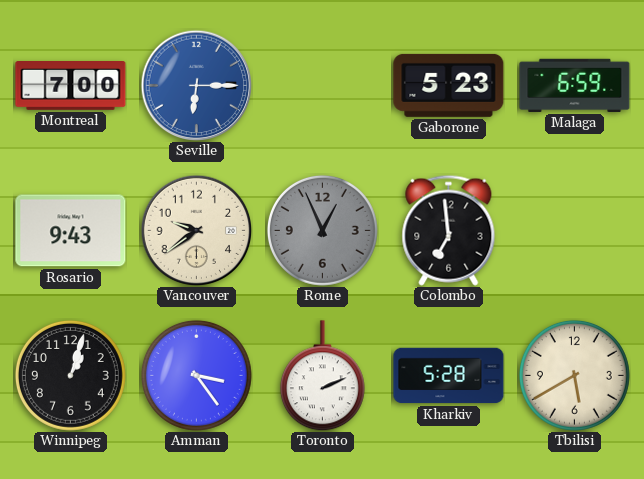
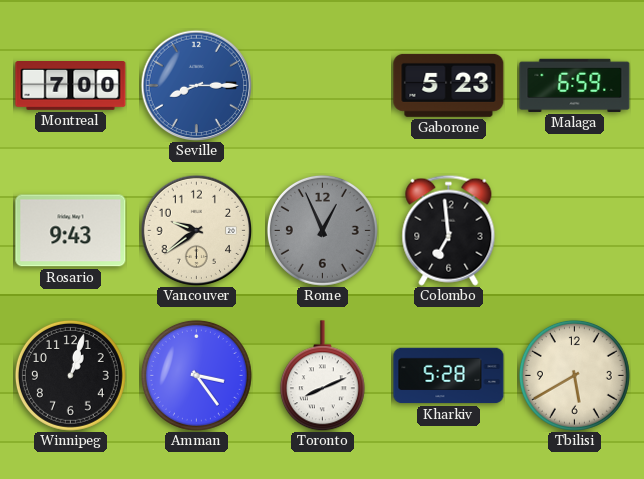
Seville: 6:15 -> 8:15
Toronto: 2:11 -> 8:11
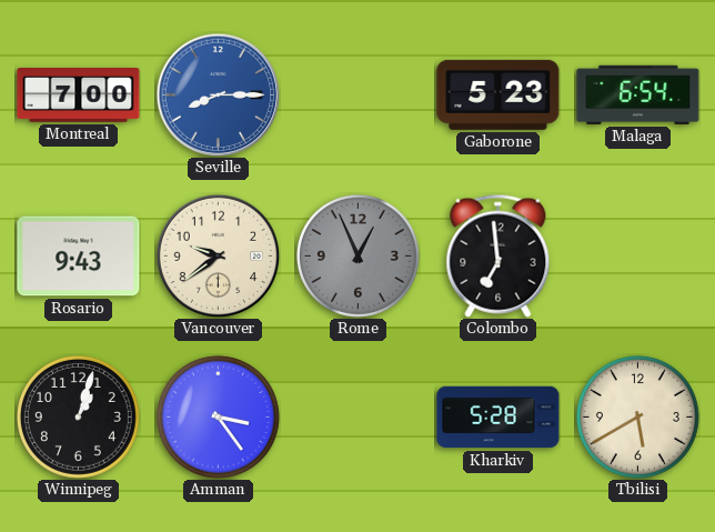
Malaga: 6:59 -> 6:54
Toronto: 8:11 -> none
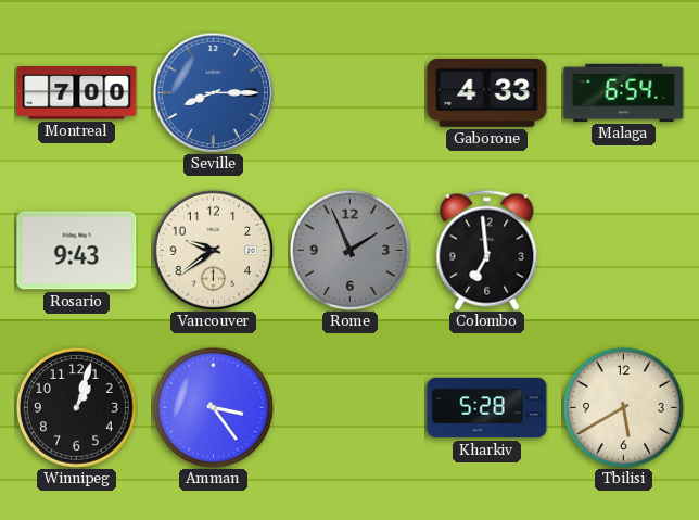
Gaborone: 5:23 -> 4:33
Rome: 12:56 -> 1:56
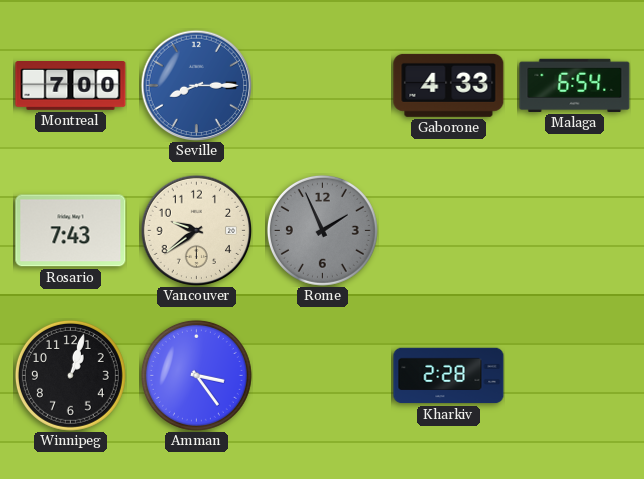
Rosario: 9:43 -> 7:43
Colombo: 6:59 -> none
Kharkiv: 5:28 -> 2:28
Tbilisi: 5:40 -> none
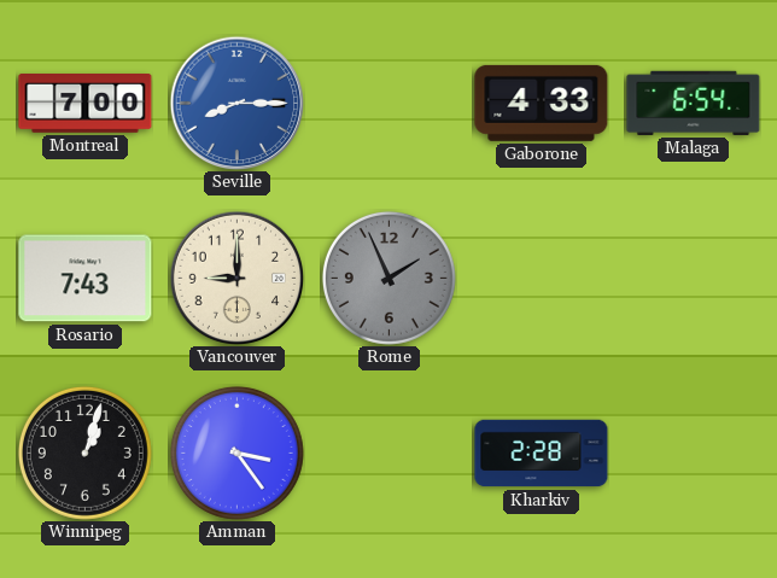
Vancouver: 9:39 -> 9:00
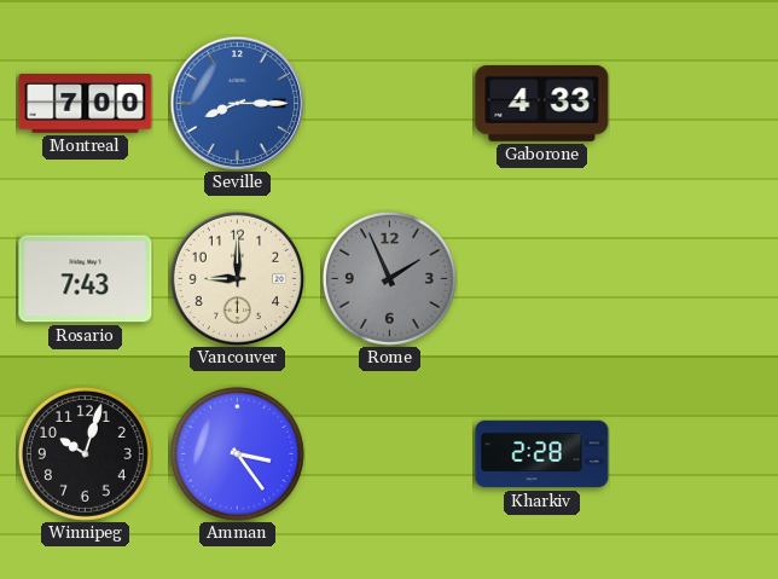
Malaga: 6:54 -> none
Winnipeg: 1:03 -> 10:03
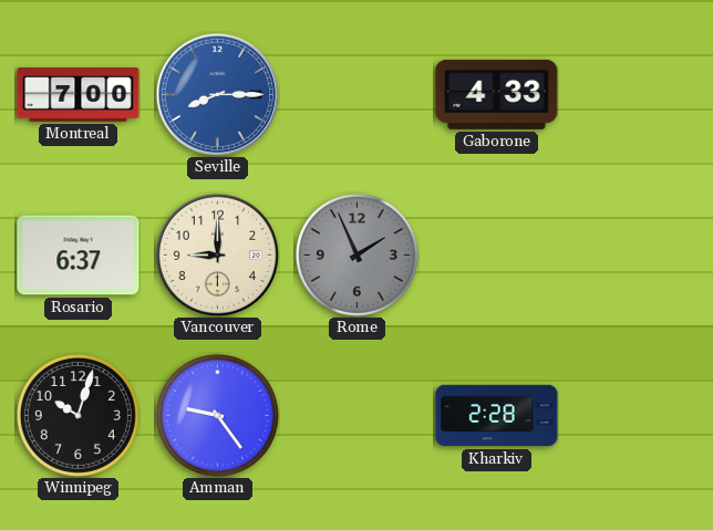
Rosario: 7:43 -> 6:37
Amman: 3:24 -> 9:24
